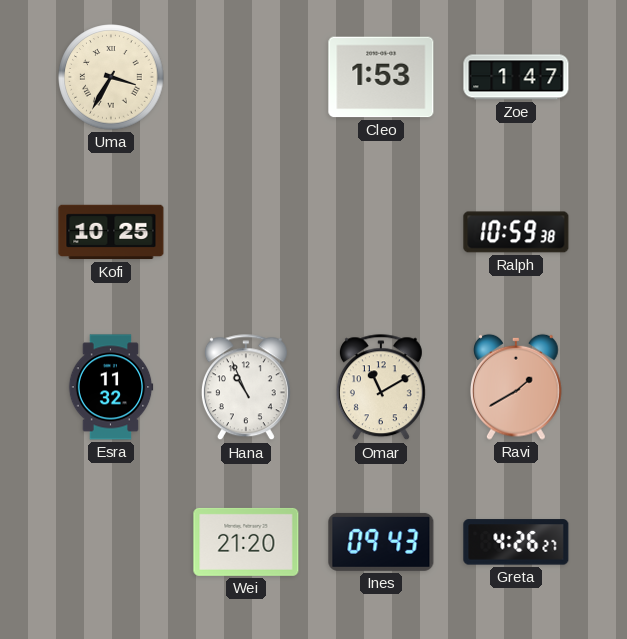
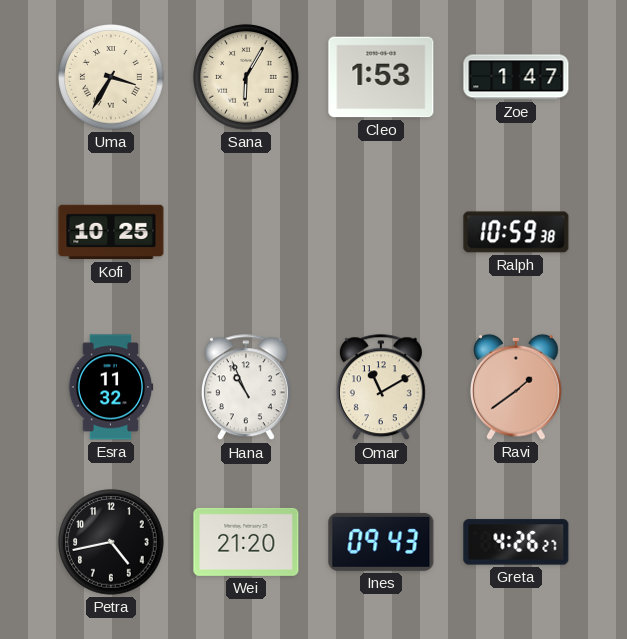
Sana: none -> 6:05
Ravi: 1:40 -> 1:39
Petra: none -> 4:43
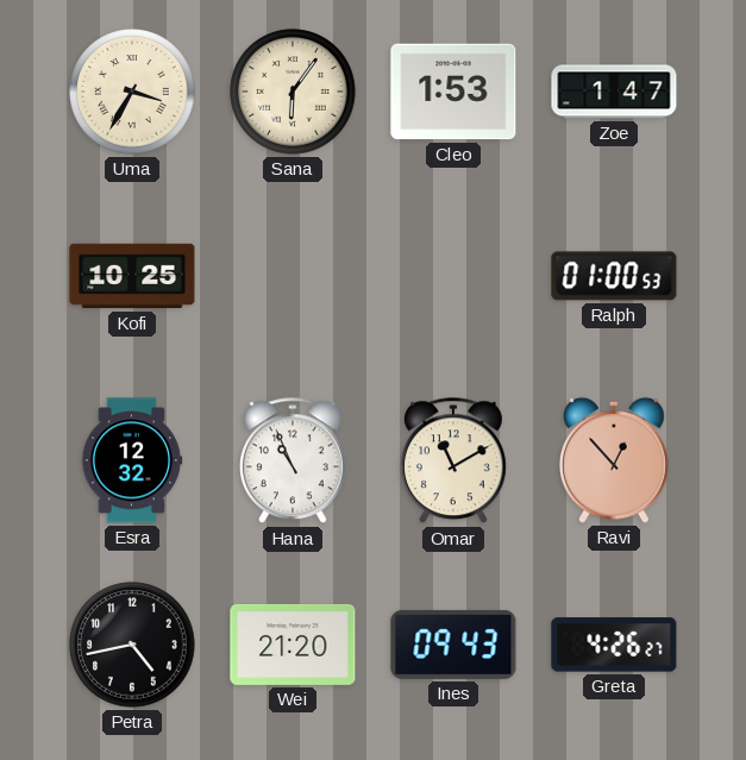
Sana: 6:05 -> 6:06
Ralph: 10:59 -> 01:00
Esra: 11:32 -> 12:32
Ravi: 1:39 -> 12:53
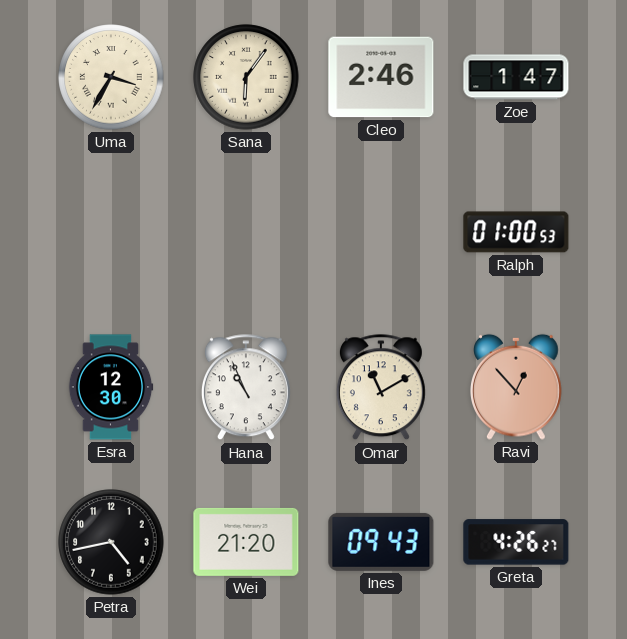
Cleo: 1:53 -> 2:46
Kofi: 10:25 -> none
Esra: 12:32 -> 12:30
